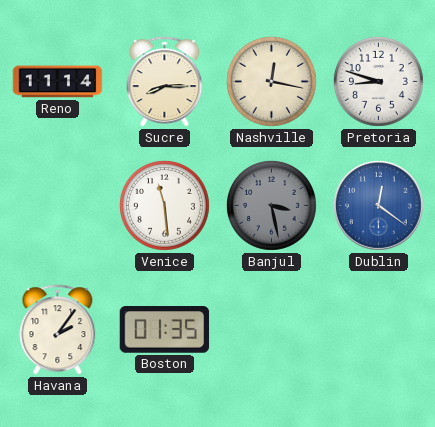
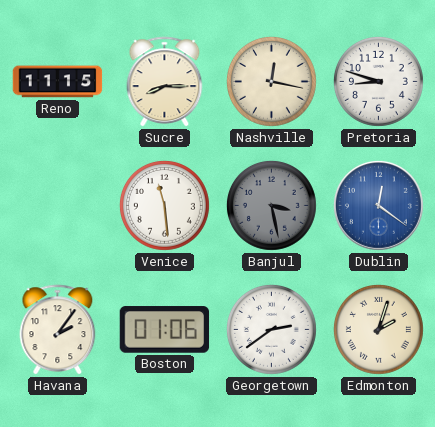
Reno: 11:14 -> 11:15
Boston: 01:35 -> 01:06
Georgetown: none -> 2:39
Edmonton: none -> 2:03
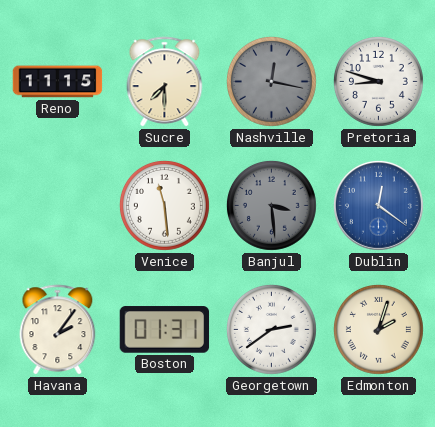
Sucre: 8:15 -> 7:30
Nashville dial: cream -> grey
Banjul: 3:28 -> 3:29
Boston: 01:06 -> 01:31
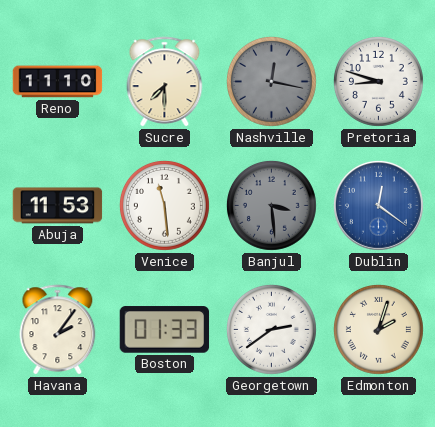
Reno: 11:15 -> 11:10
Abuja: none -> 11:53
Boston: 01:31 -> 01:33
